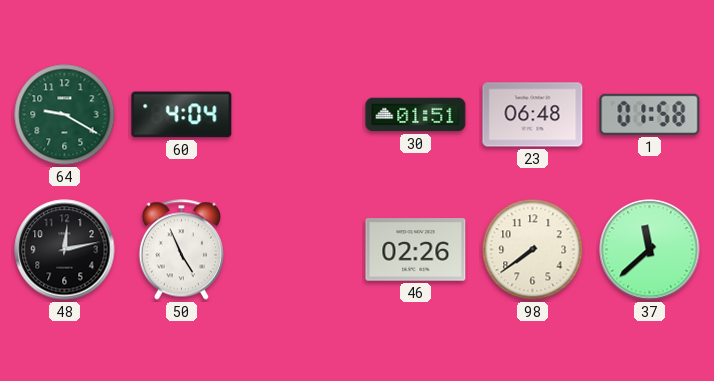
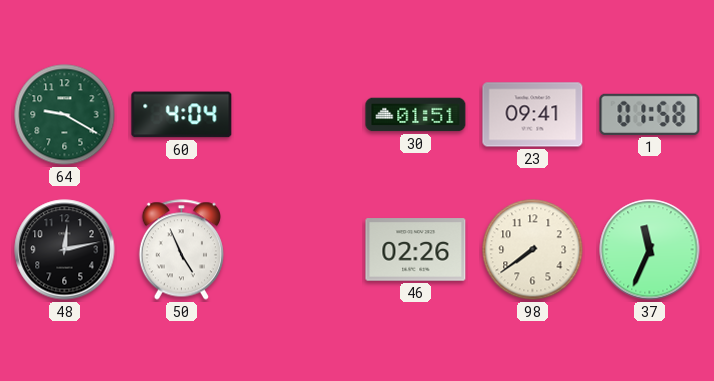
23: 06:48 -> 09:41
37: 11:38 -> 11:34
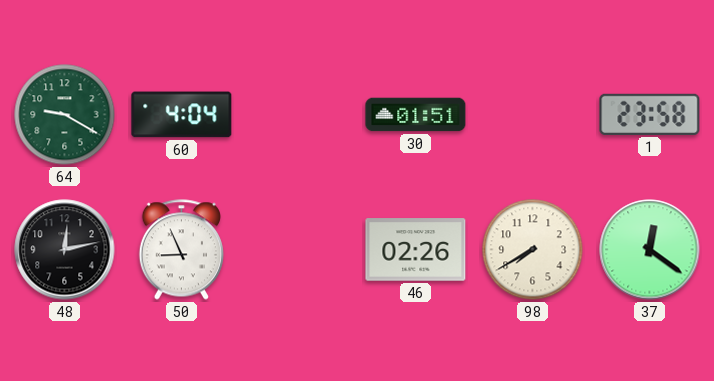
23: 09:41 -> none
1: 01:58 -> 23:58
50: 4:56 -> 8:56
98: 7:39 -> 7:40
37: 11:34 -> 12:21
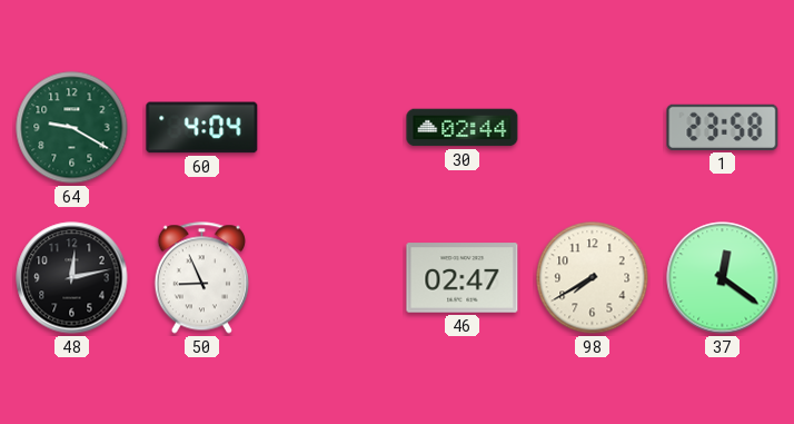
30: 01:51 -> 02:44
46: 02:26 -> 02:47
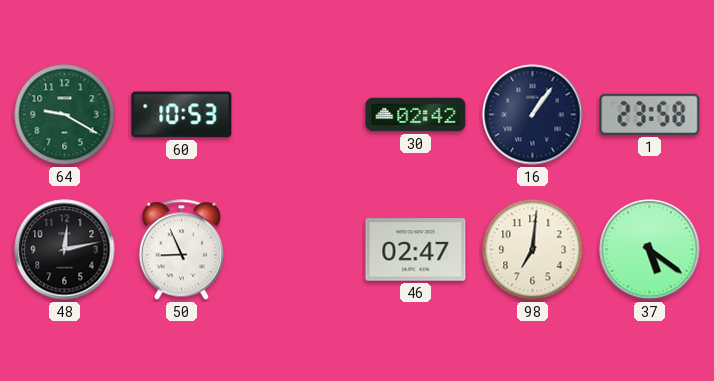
60: 4:04 -> 10:53
30: 02:44 -> 02:42
16: none -> 1:06
98: 7:40 -> 7:01
37: 12:21 -> 5:21
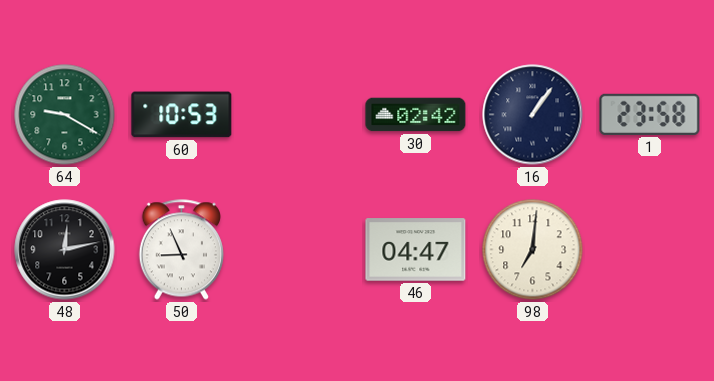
46: 02:47 -> 04:47
37: 5:21 -> none
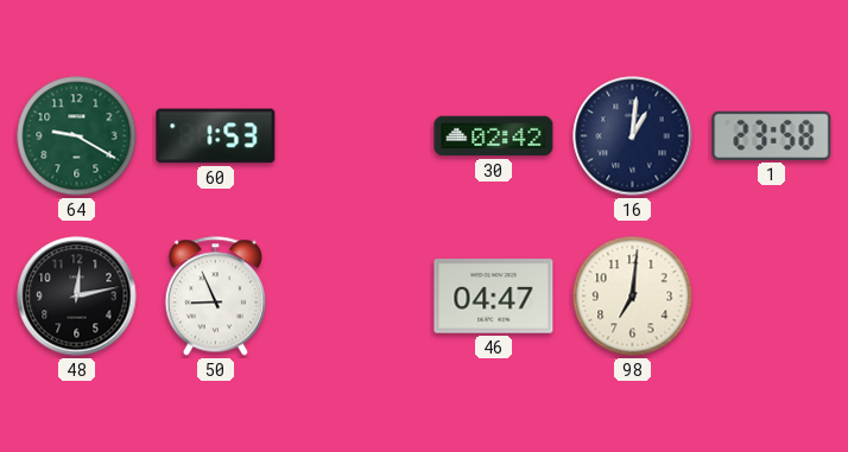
60: 10:53 -> 1:53
16: 1:06 -> 1:01
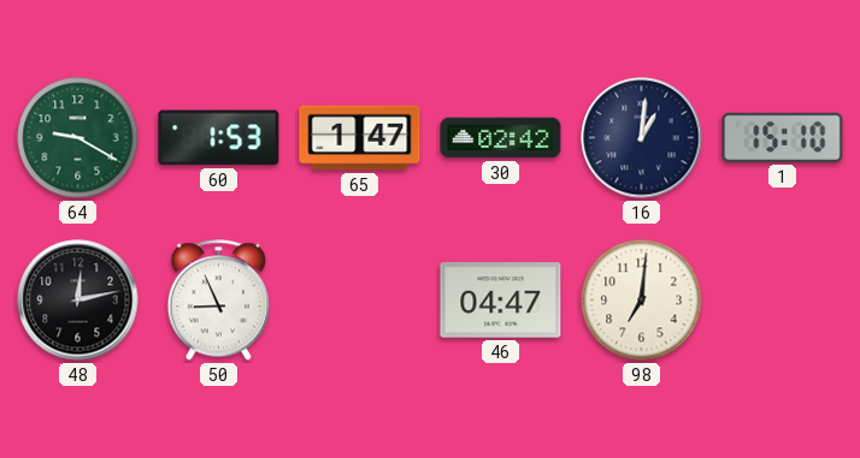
65: none -> 1:47
1: 23:58 -> 15:10
